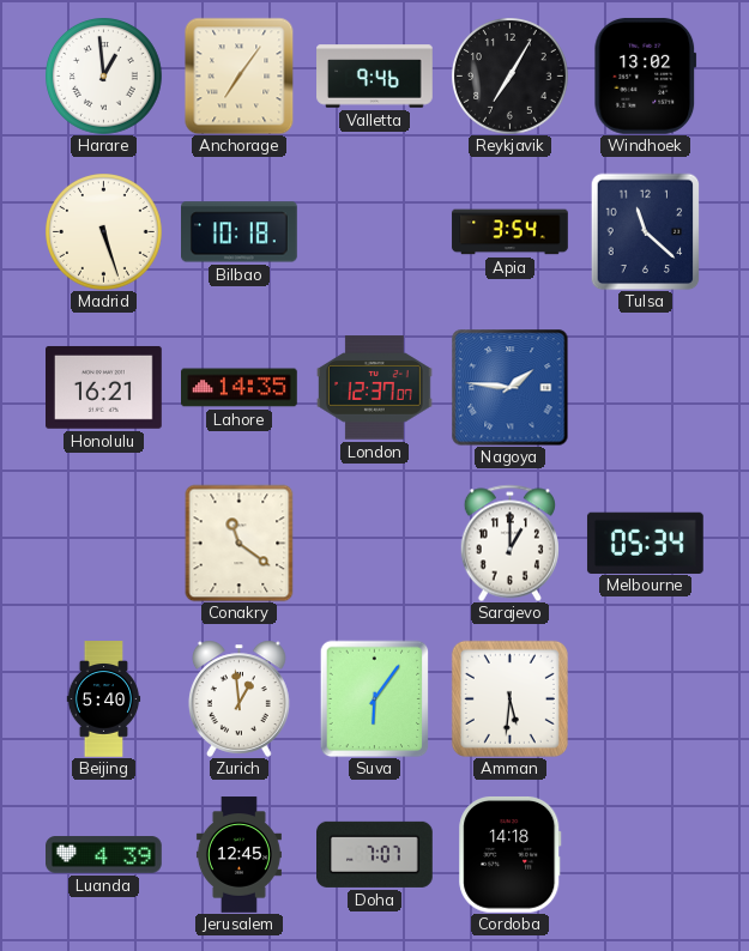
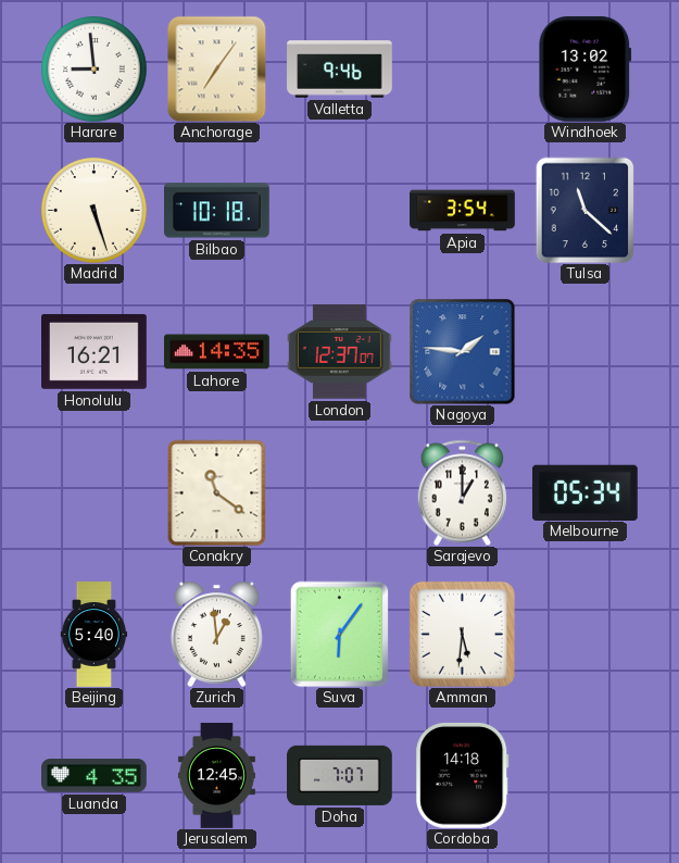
Harare: 12:59 -> 8:59
Reykjavik: 7:05 -> none
Luanda: 4:39 -> 4:35
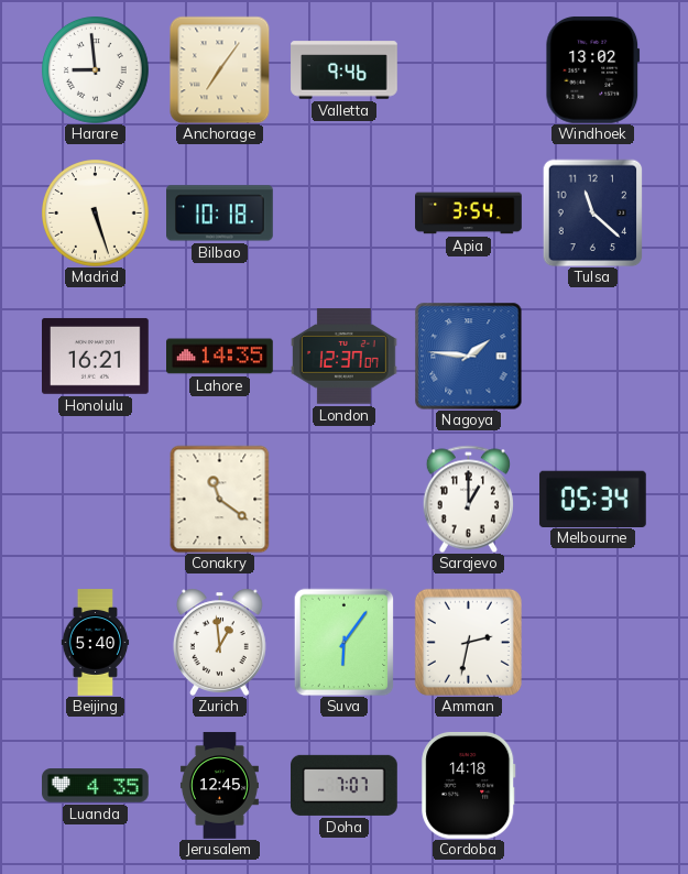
Amman: 5:31 -> 2:32
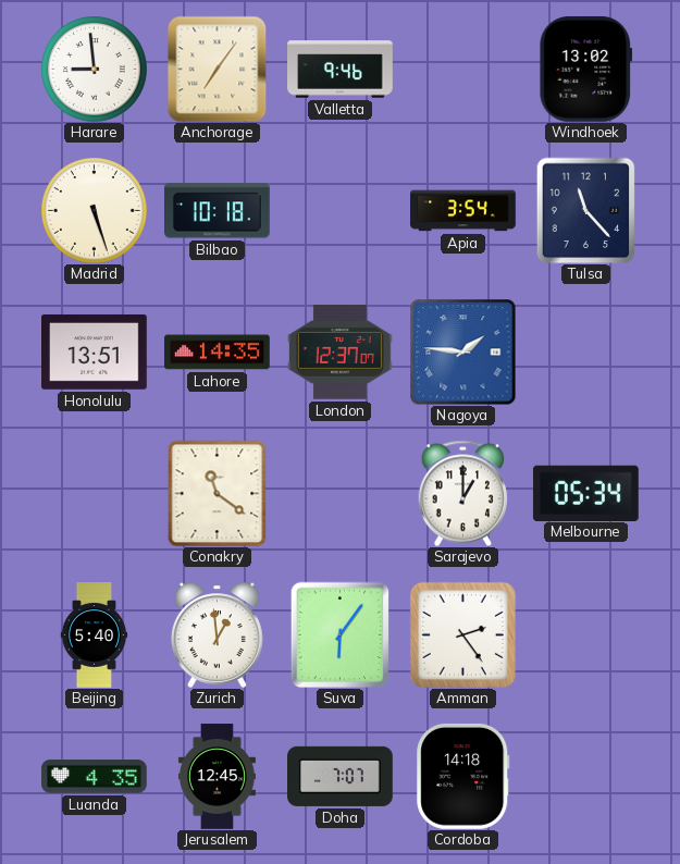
Tulsa: 11:22 -> 11:23
Honolulu: 16:21 -> 13:51
Amman: 2:32 -> 2:24
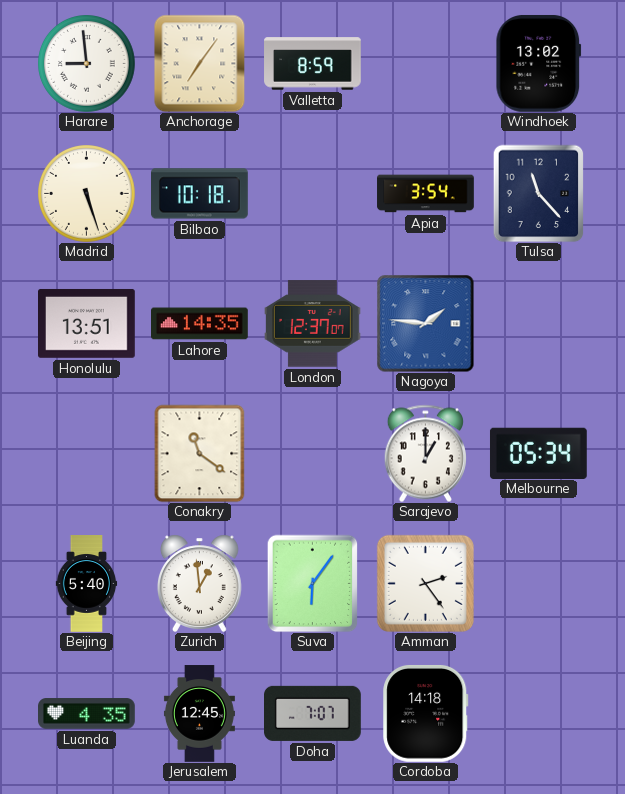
Valletta: 9:46 -> 8:59
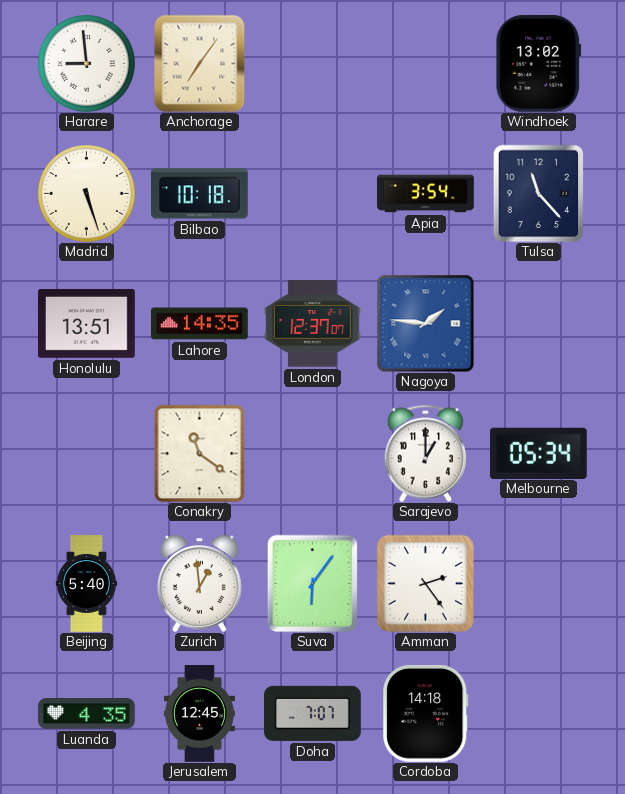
Valletta: 8:59 -> none
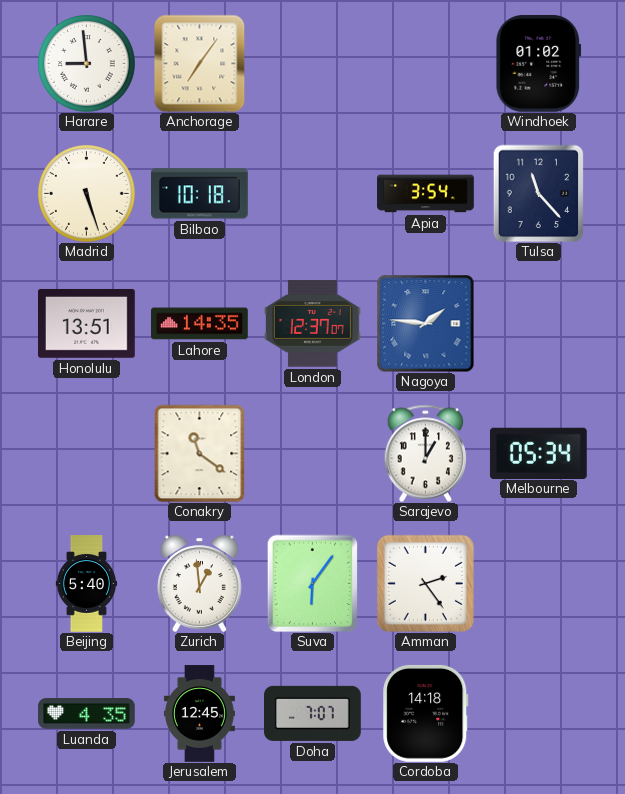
Windhoek: 13:02 -> 01:02
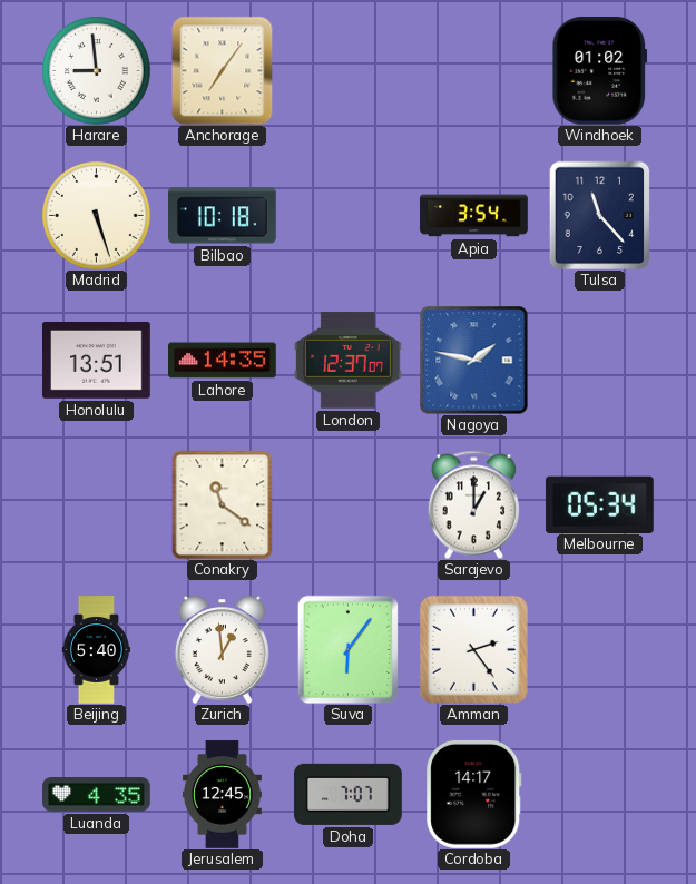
Nagoya: 1:46 -> 1:47
Cordoba: 14:18 -> 14:17
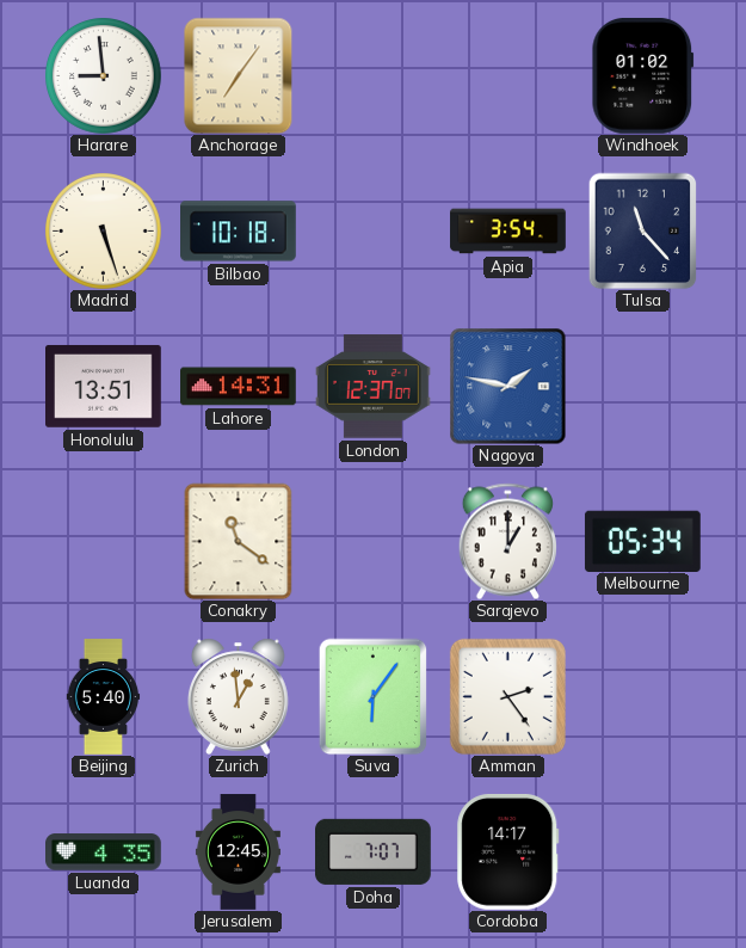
Lahore: 14:35 -> 14:31
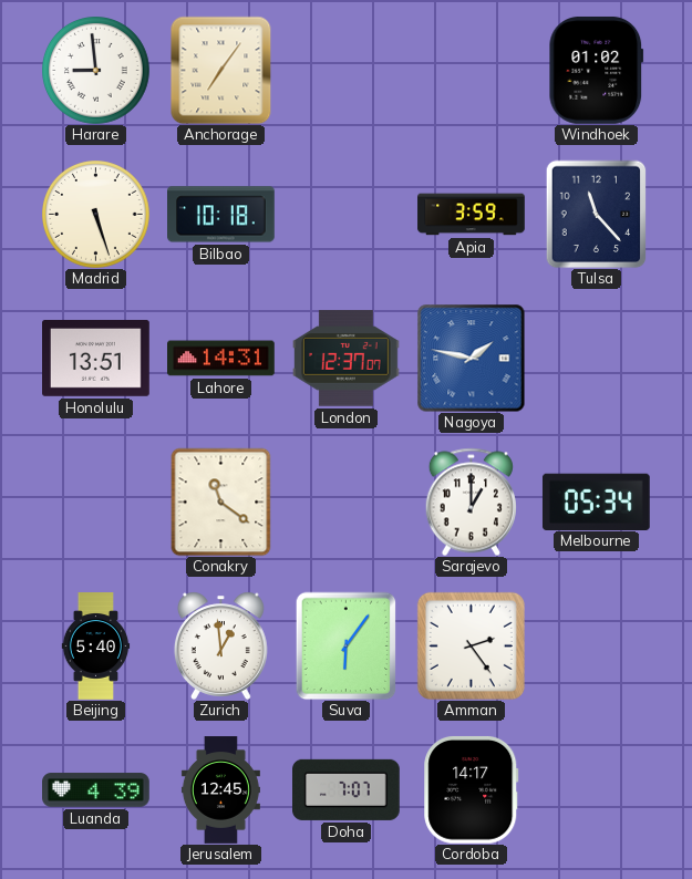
Apia: 3:54 -> 3:59
Luanda: 4:35 -> 4:39
